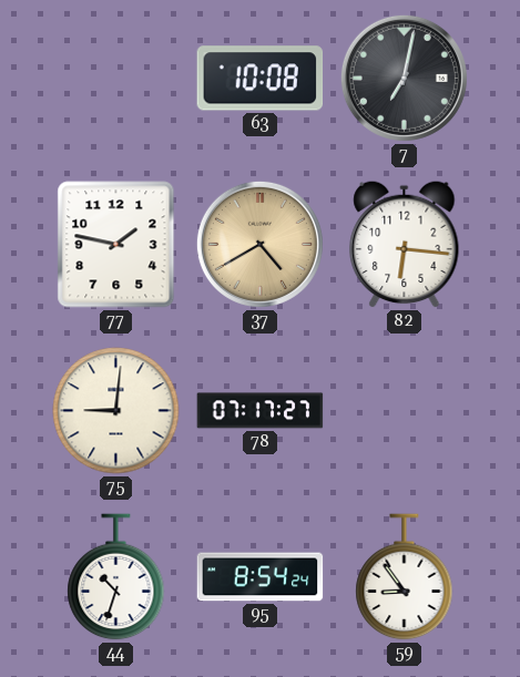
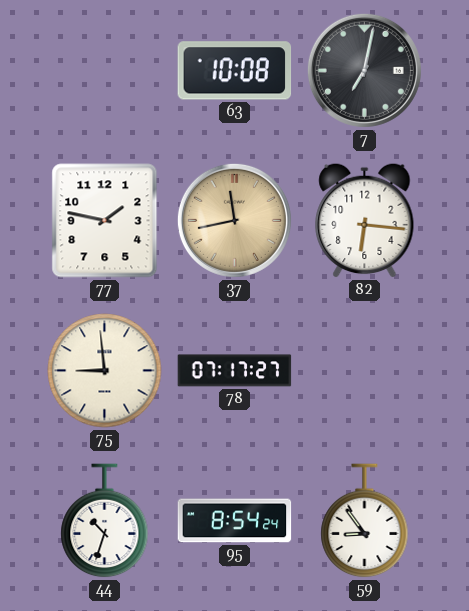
37: 4:40 -> 11:43
75: 9:01 -> 8:59
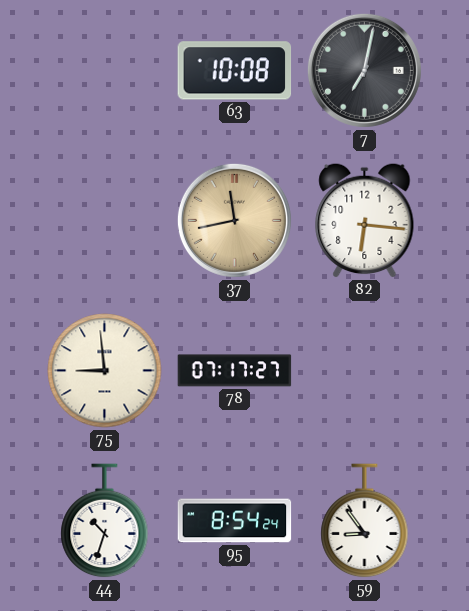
77: 1:47 -> none
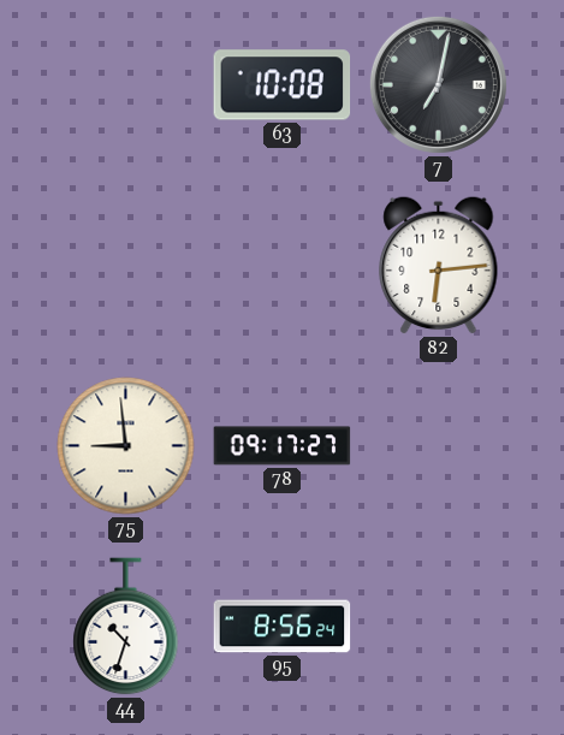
37: 11:43 -> none
82: 6:16 -> 6:14
78: 07:17 -> 09:17
95: 8:54 -> 8:56
59: 8:54 -> none
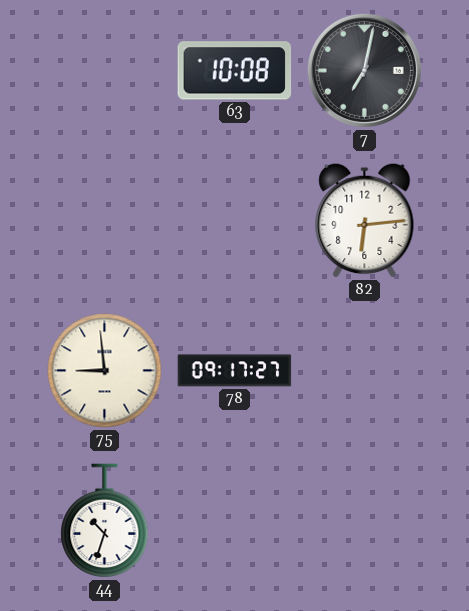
95: 8:56 -> none
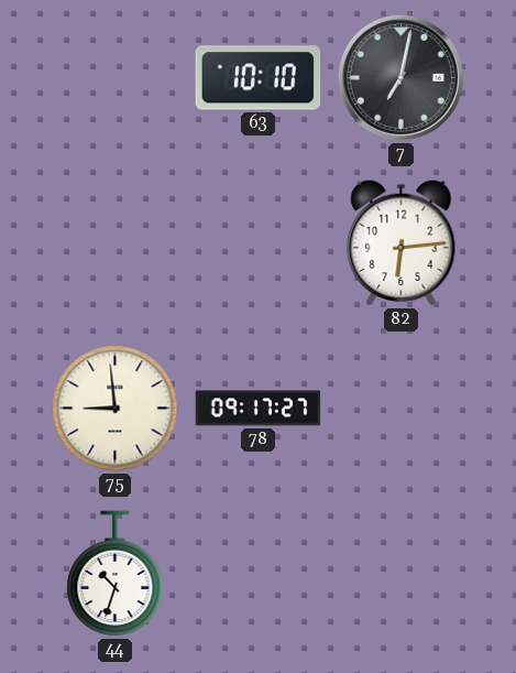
63: 10:08 -> 10:10
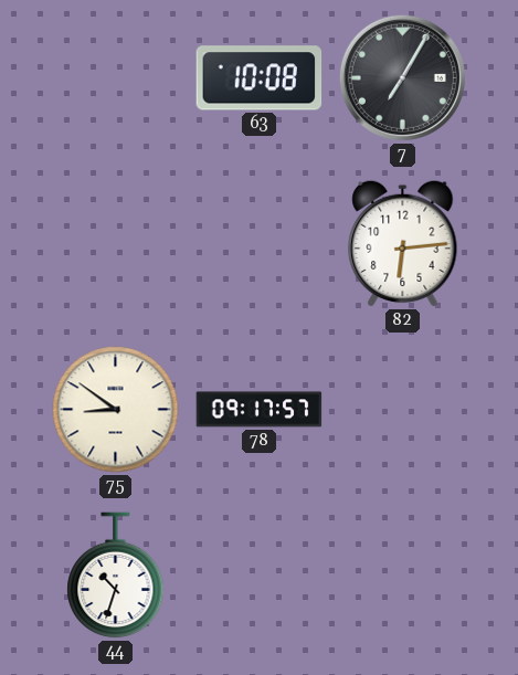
63: 10:10 -> 10:08
7: 7:02 -> 7:05
75: 8:59 -> 8:51
78: 09:17:27 -> 09:17:57
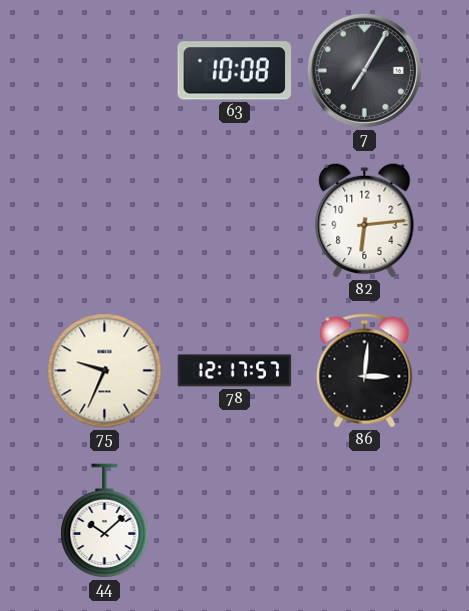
75: 8:51 -> 9:34
78: 09:17 -> 12:17
86: none -> 3:01
44: 10:33 -> 10:08
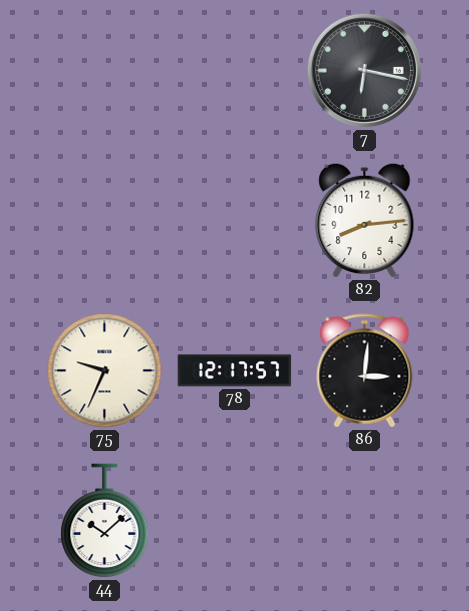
63: 10:08 -> none
7: 7:05 -> 6:17
82: 6:14 -> 8:14
